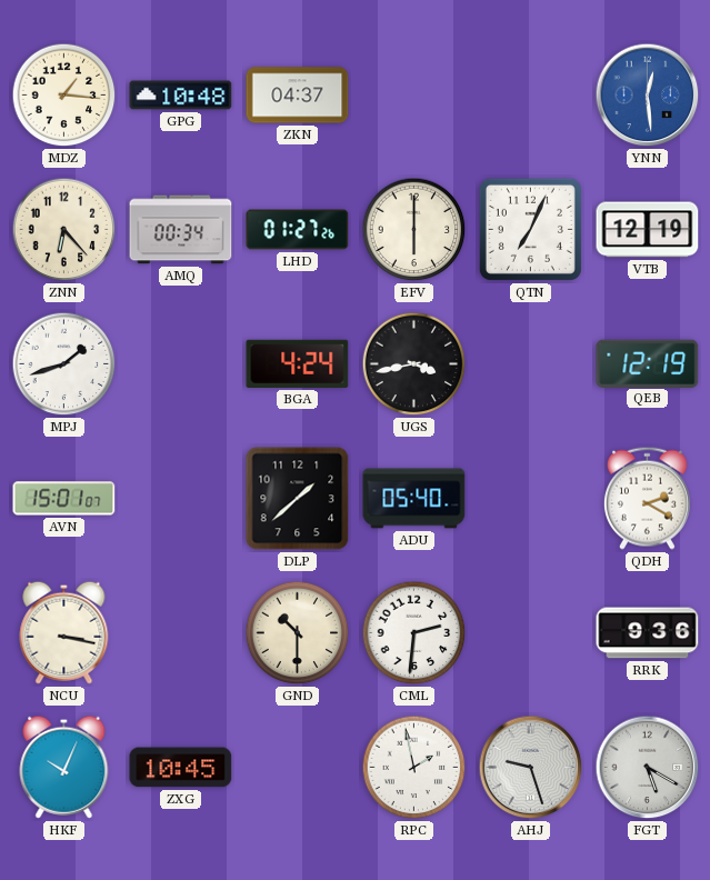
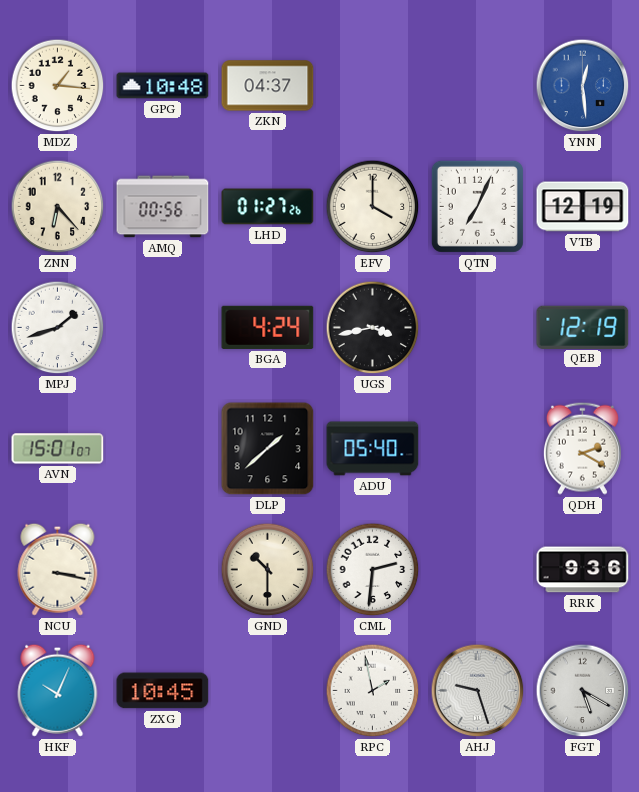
AMQ: 00:34 -> 00:56
EFV: 6:00 -> 4:00
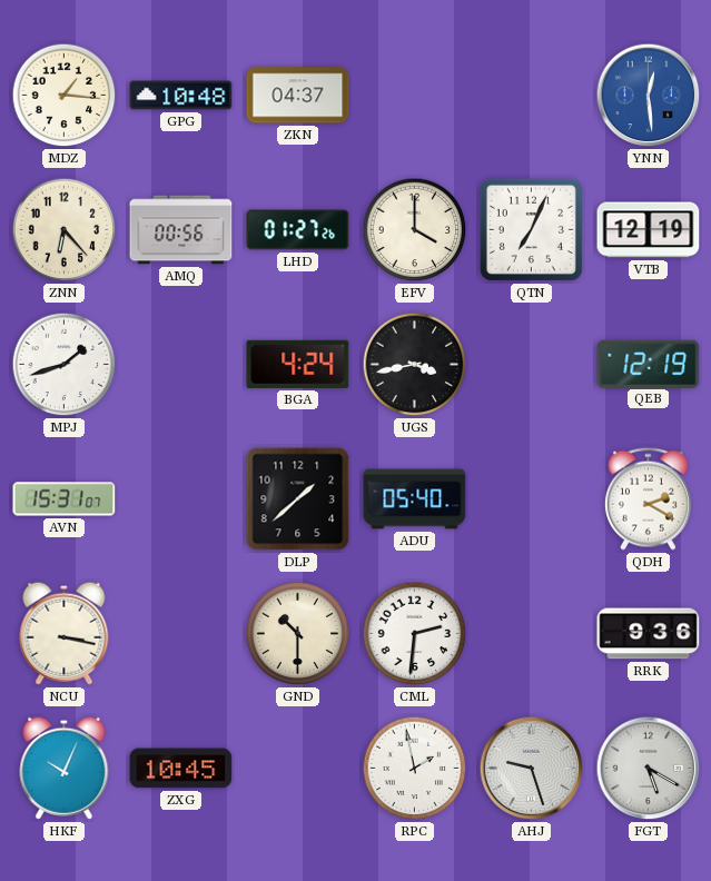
AVN: 15:01 -> 15:31
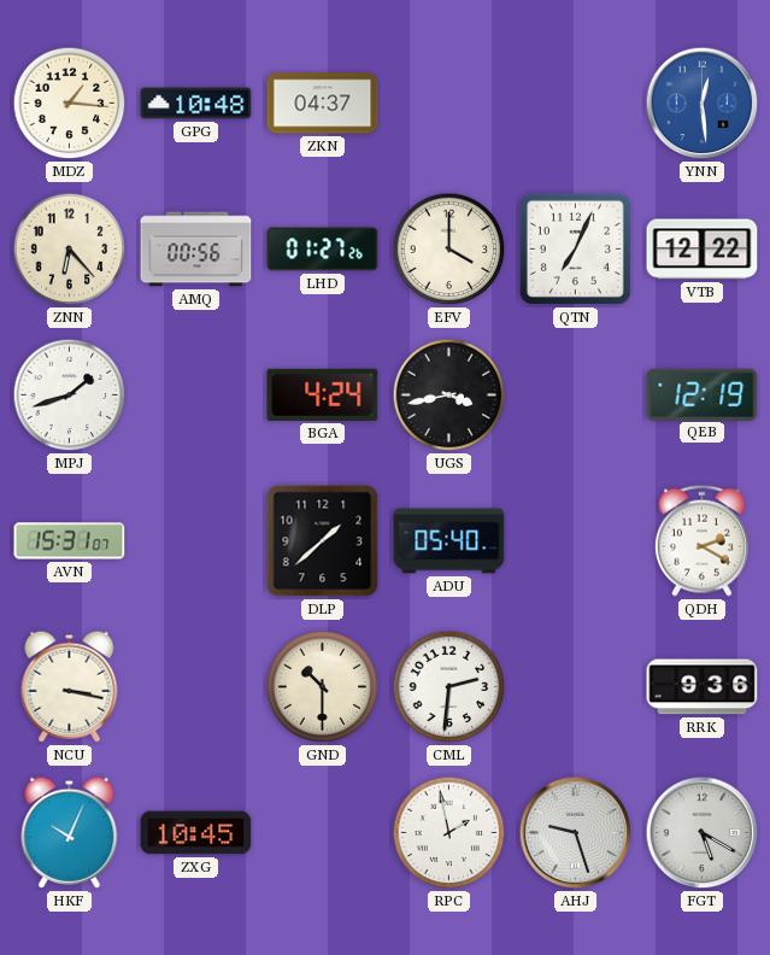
VTB: 12:19 -> 12:22
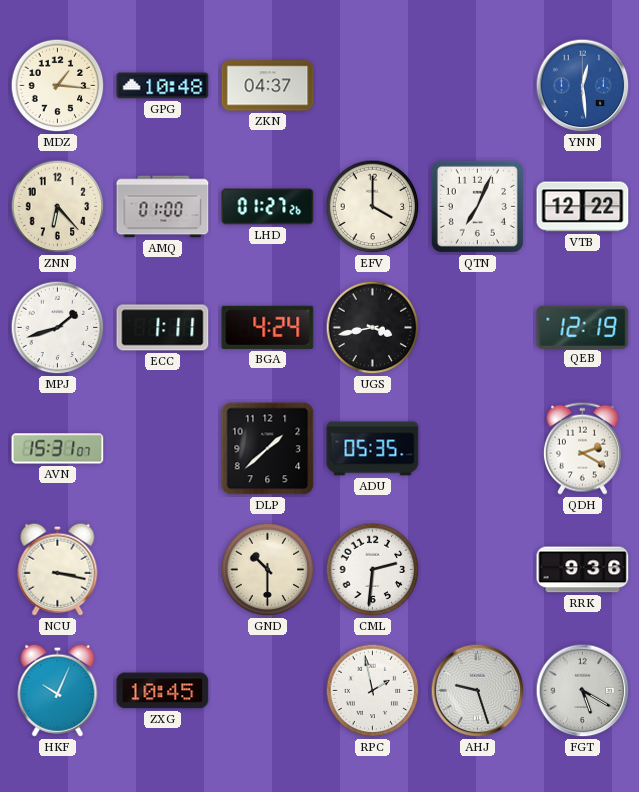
AMQ: 00:56 -> 01:00
ECC: none -> 1:11
ADU: 05:40 -> 05:35
